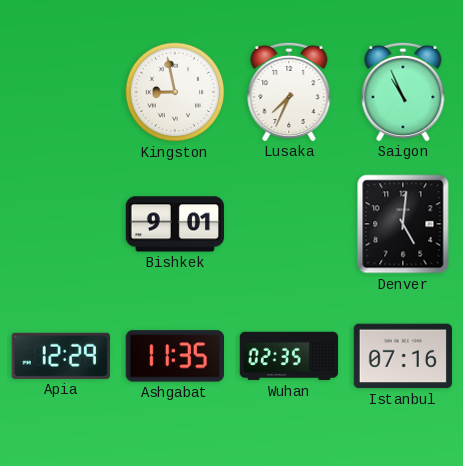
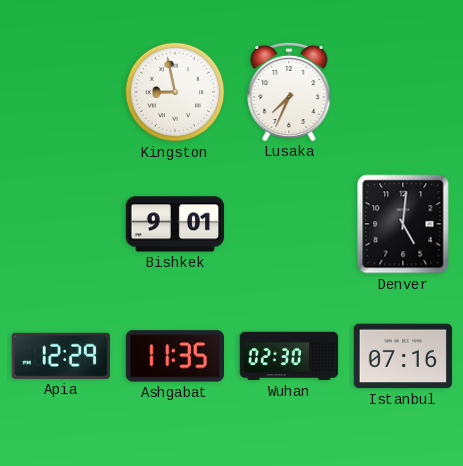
Saigon: 10:56 -> none
Wuhan: 02:35 -> 02:30
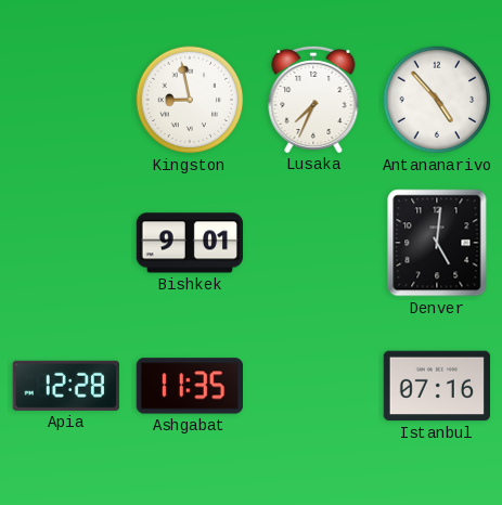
Antananarivo: none -> 4:53
Apia: 12:29 -> 12:28
Wuhan: 02:30 -> none
